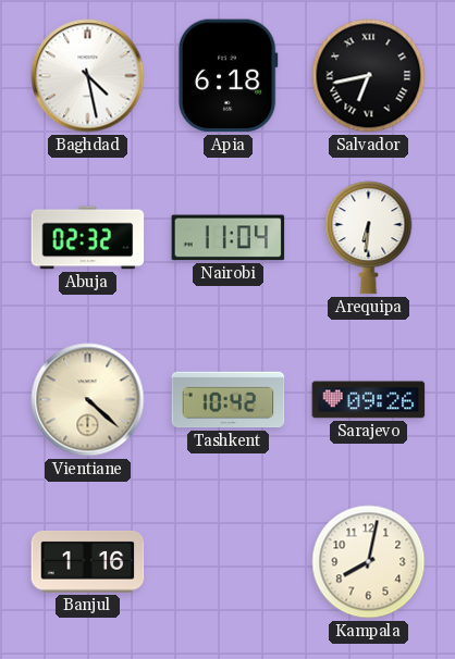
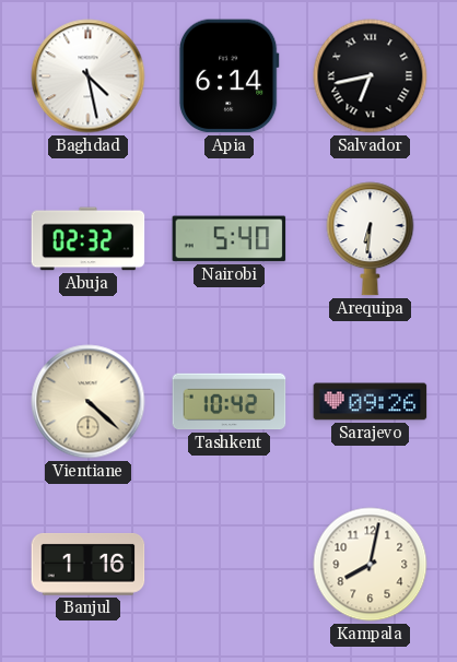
Apia: 6:18 -> 6:14
Nairobi: 11:04 -> 5:40
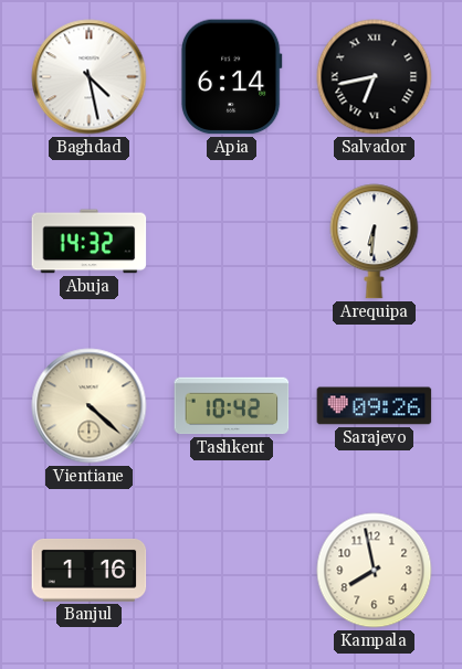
Abuja: 02:32 -> 14:32
Nairobi: 5:40 -> none
Kampala: 8:02 -> 7:58
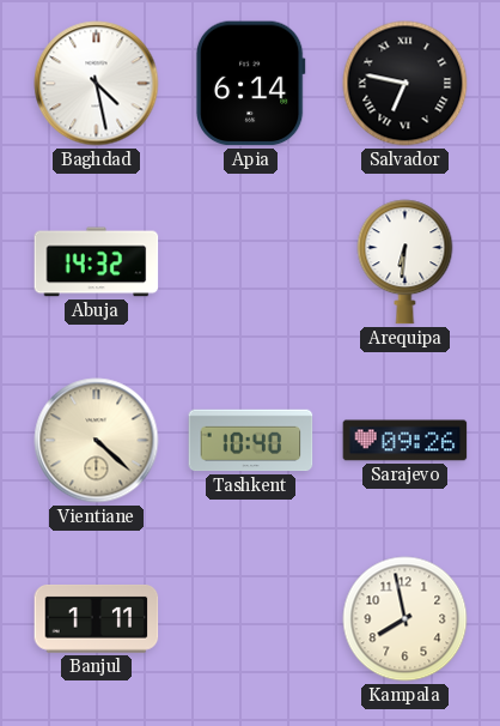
Salvador: 6:43 -> 6:47
Tashkent: 10:42 -> 10:40
Banjul: 1:16 -> 1:11
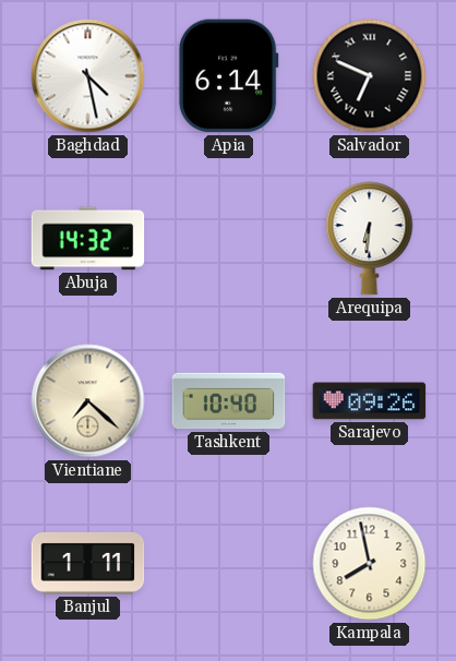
Salvador: 6:47 -> 6:49
Vientiane: 4:22 -> 7:22
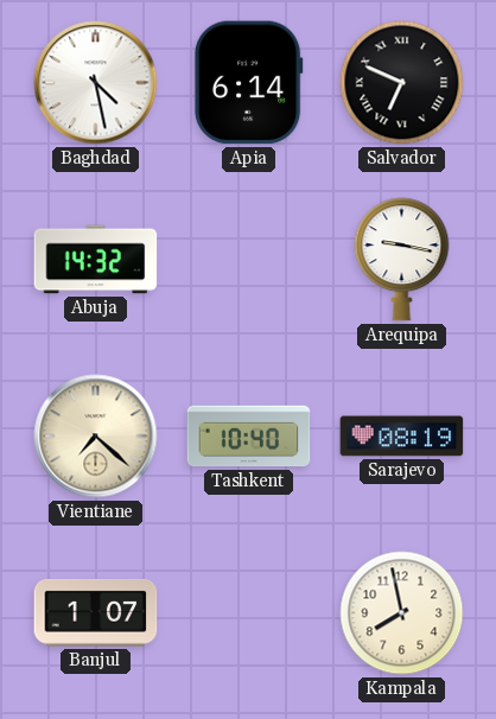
Arequipa: 6:31 -> 9:17
Sarajevo: 09:26 -> 08:19
Banjul: 1:11 -> 1:07
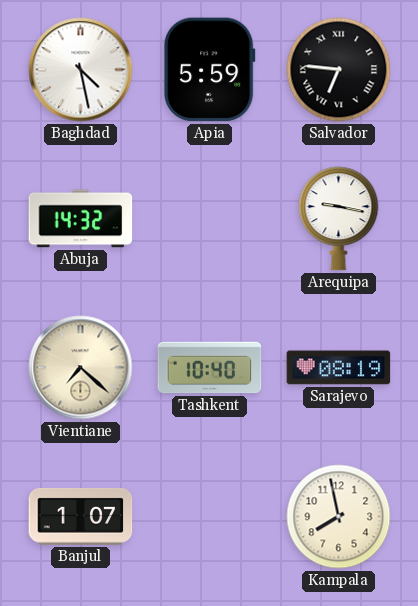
Apia: 6:14 -> 5:59
Salvador: 6:49 -> 6:46
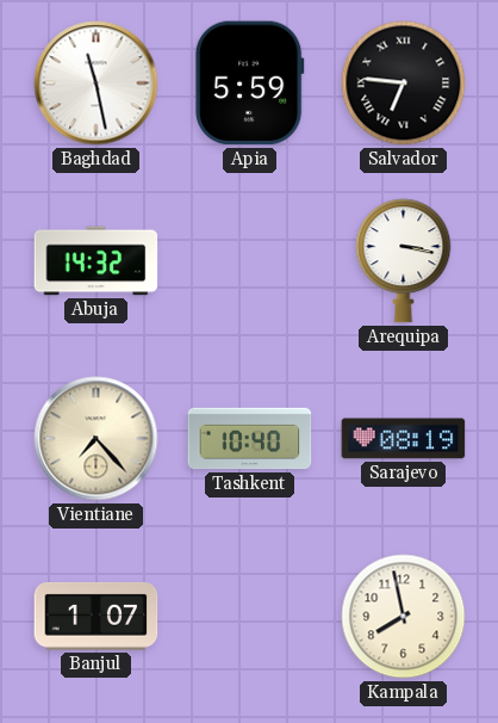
Baghdad: 4:28 -> 11:28
Arequipa: 9:17 -> 3:17
Vientiane: 7:22 -> 7:23
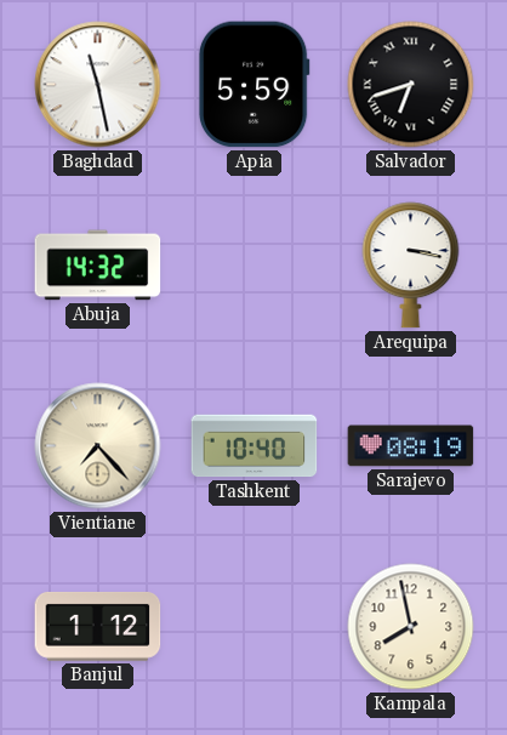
Salvador: 6:46 -> 6:42
Banjul: 1:07 -> 1:12
